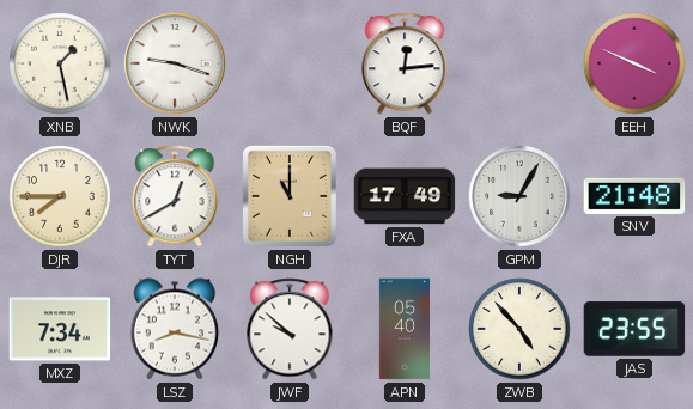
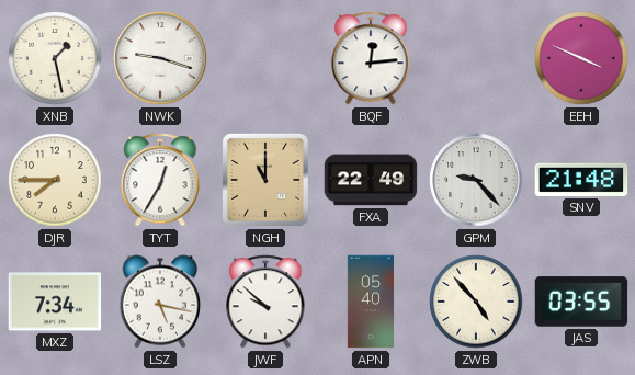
TYT: 12:40 -> 12:35
FXA: 17:49 -> 22:49
GPM: 9:05 -> 9:23
LSZ: 8:17 -> 5:17
JAS: 23:55 -> 03:55
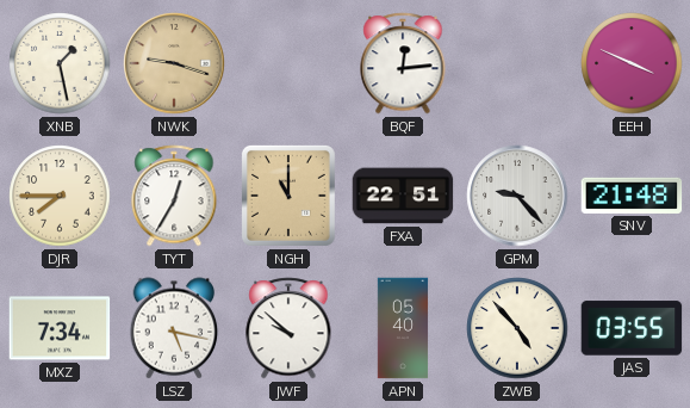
NWK dial: white -> champagne
FXA: 22:49 -> 22:51
